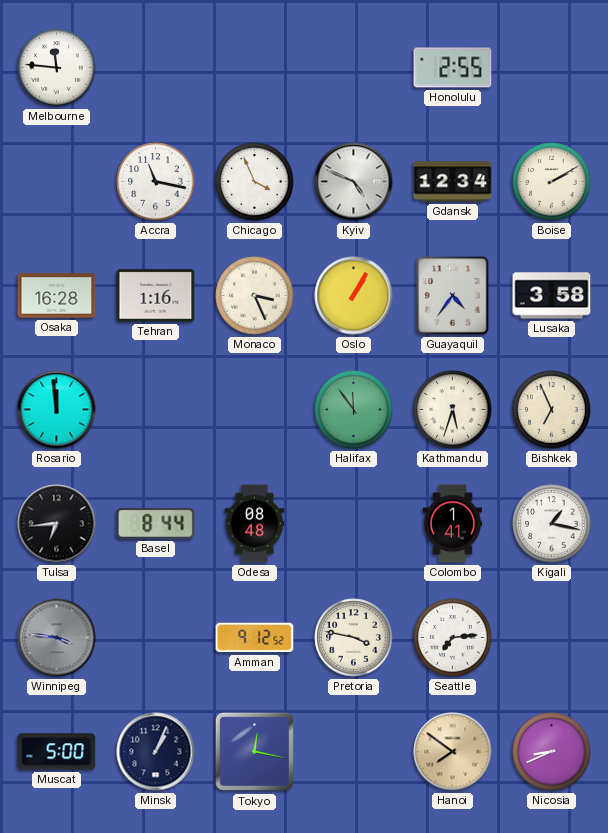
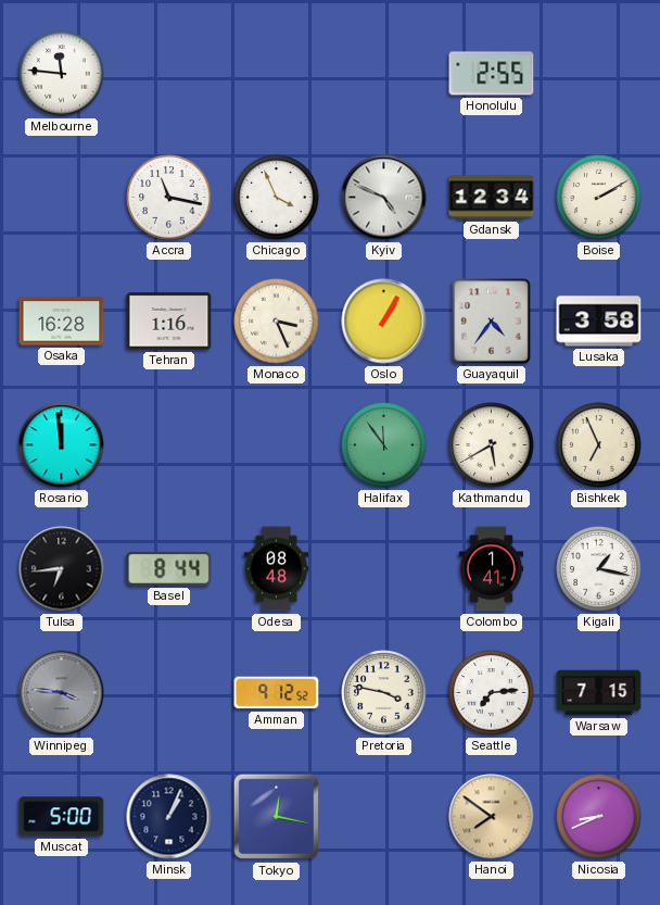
Kathmandu: 5:33 -> 5:40
Warsaw: none -> 7:15
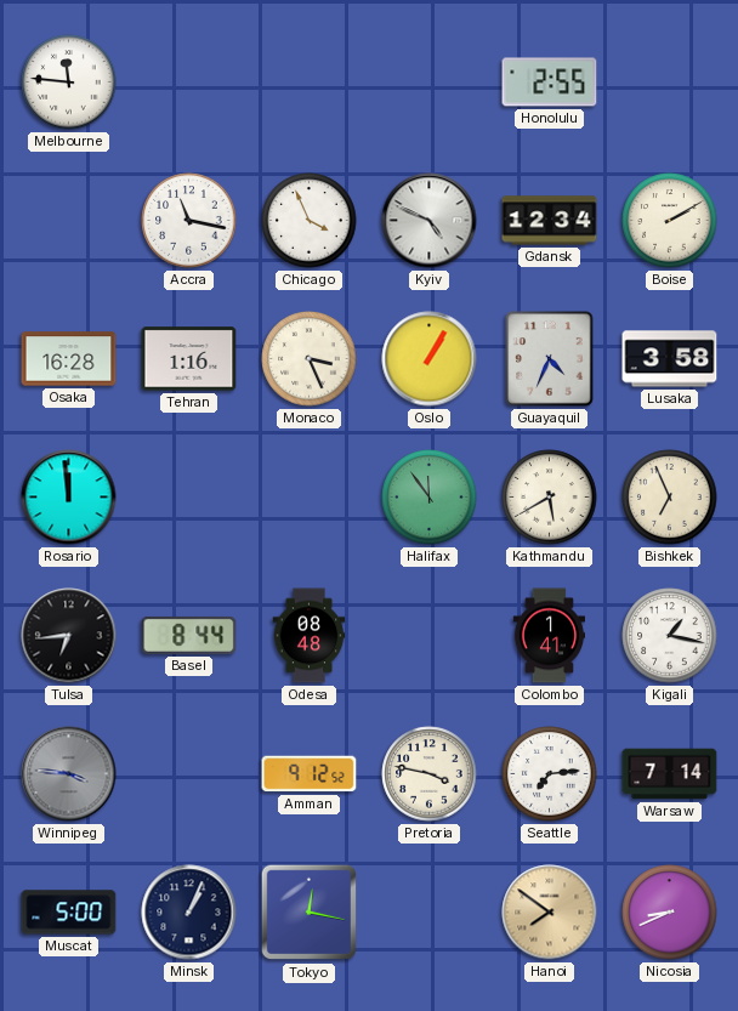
Guayaquil: 4:36 -> 4:34
Warsaw: 7:15 -> 7:14
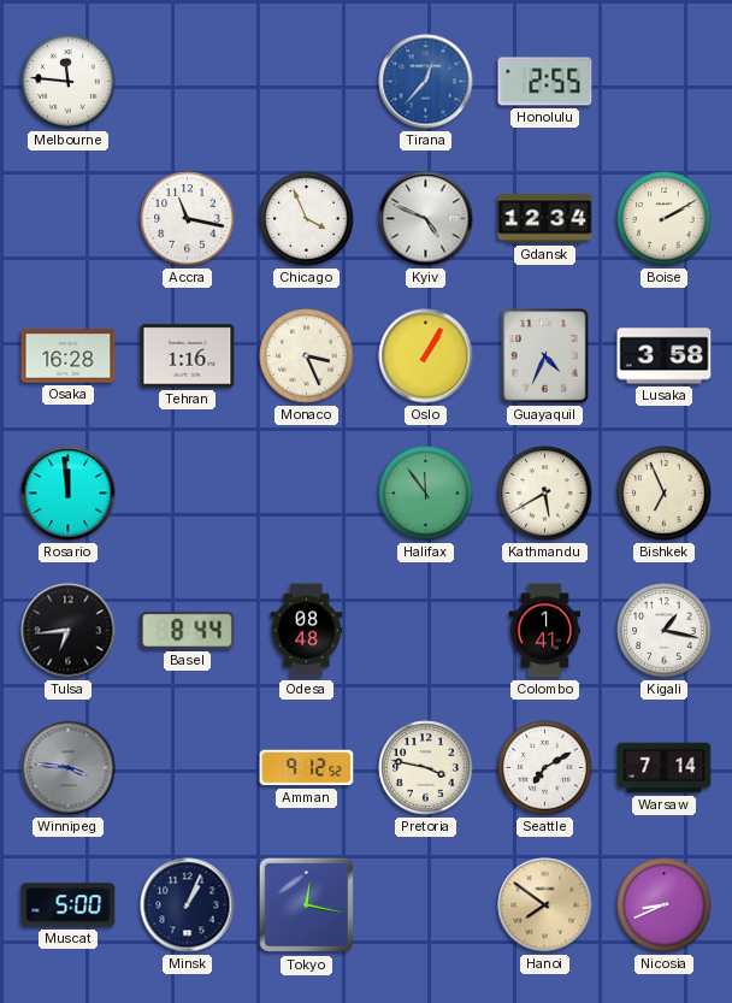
Tirana: none -> 12:37
Seattle: 7:14 -> 7:10
